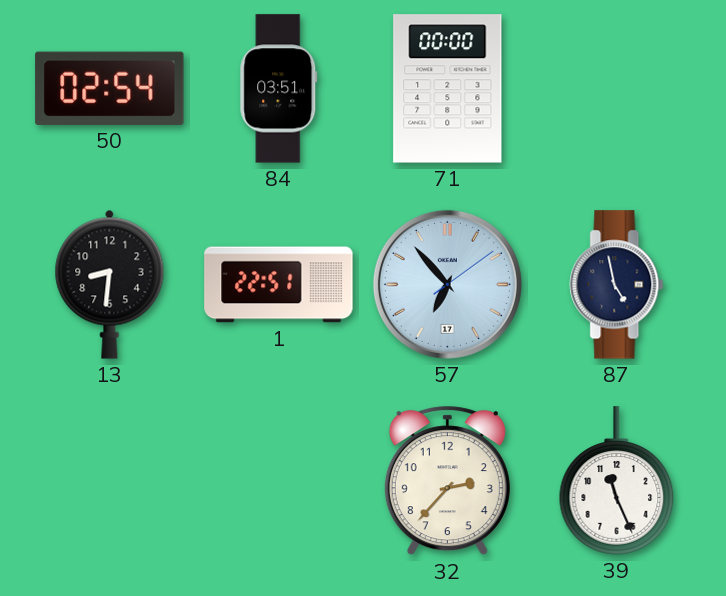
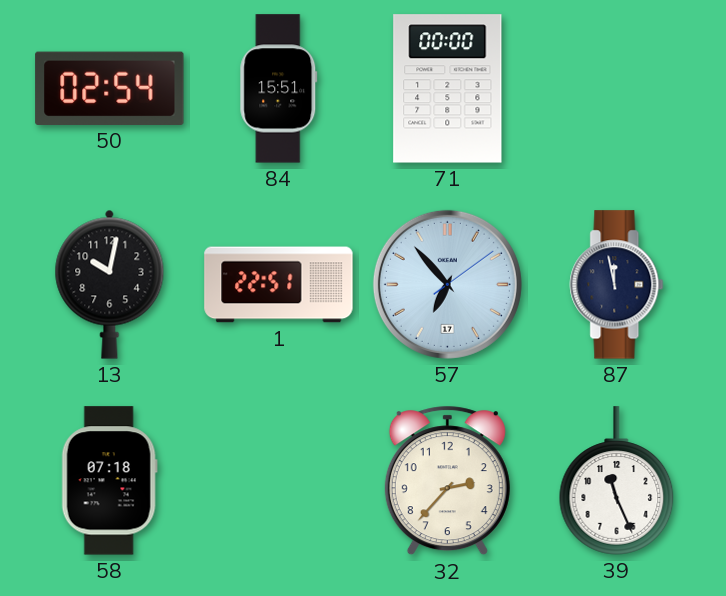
84: 03:51 -> 15:51
13: 8:31 -> 10:02
87: 4:58 -> 11:58
58: none -> 07:18
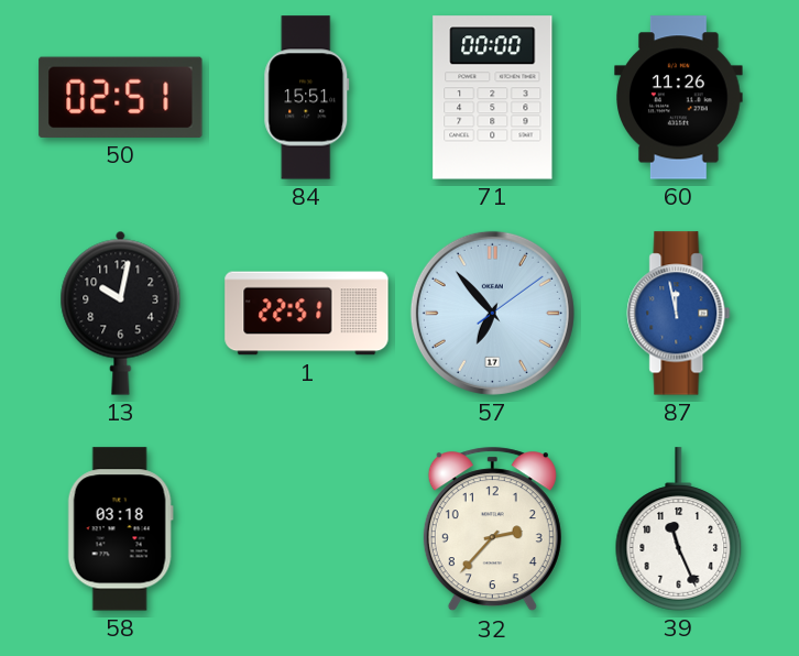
50: 02:54 -> 02:51
60: none -> 11:26
87 dial: navy -> blue
58: 07:18 -> 03:18
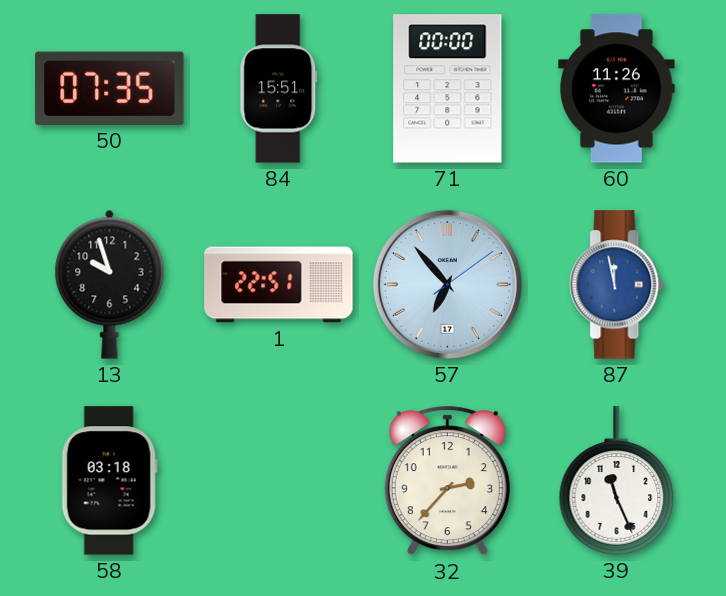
50: 02:51 -> 07:35
13: 10:02 -> 9:57
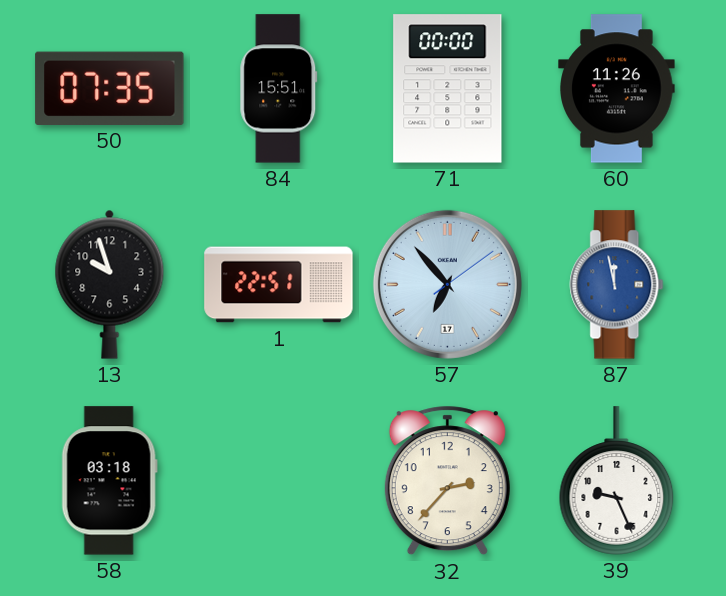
39: 11:26 -> 9:26
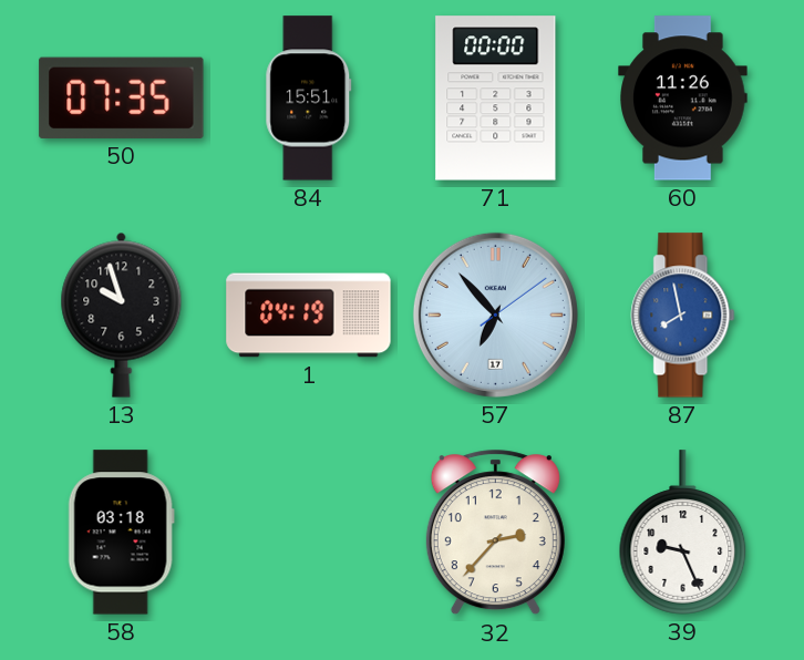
1: 22:51 -> 04:19
87: 11:58 -> 7:58
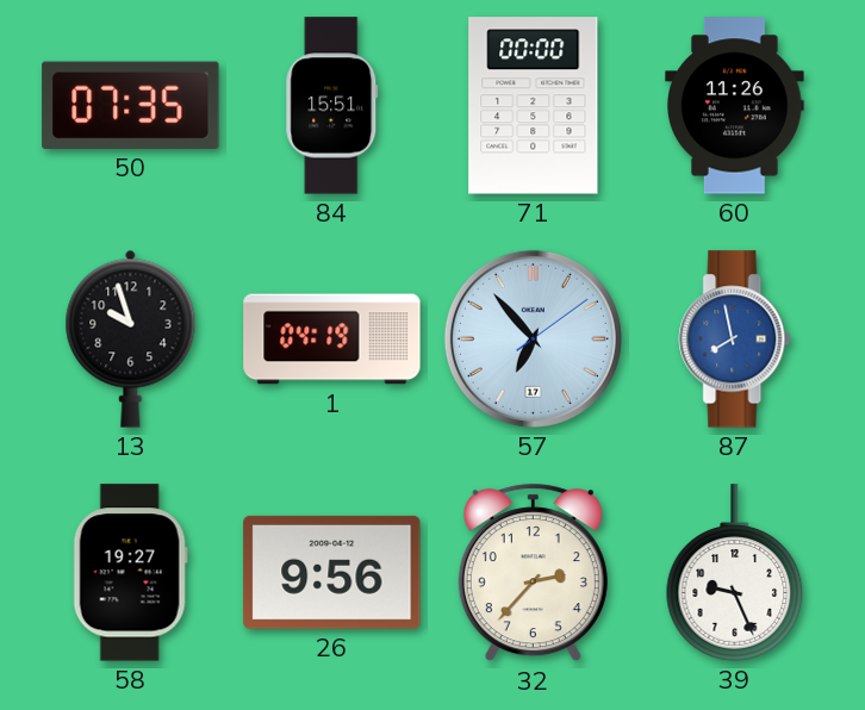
58: 03:18 -> 19:27
26: none -> 9:56
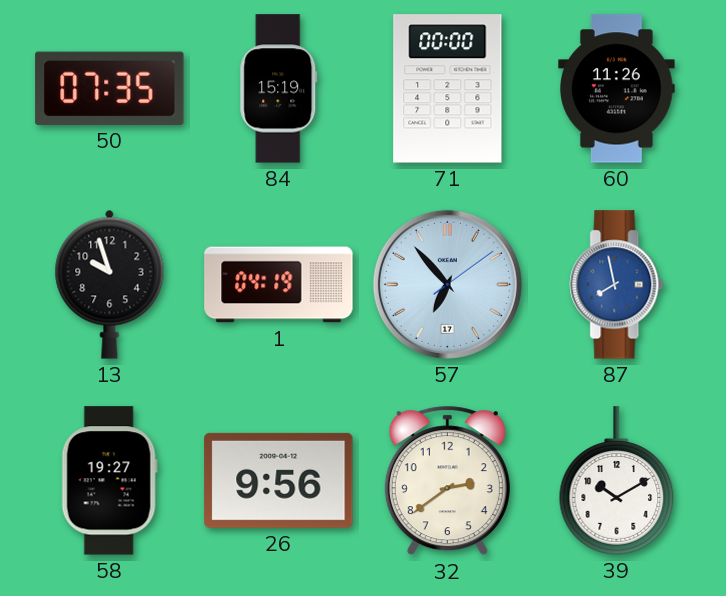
84: 15:51 -> 15:19
32: 2:37 -> 2:39
39: 9:26 -> 10:10
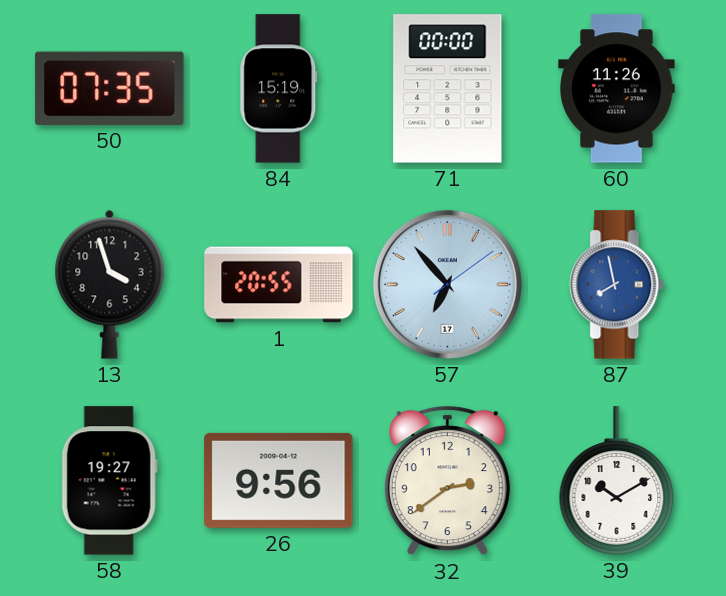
13: 9:57 -> 3:57
1: 04:19 -> 20:55
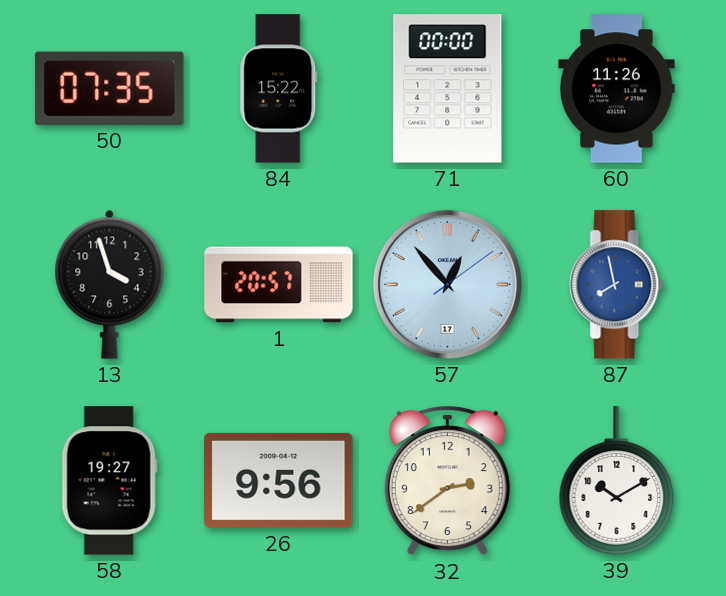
84: 15:19 -> 15:22
1: 20:55 -> 20:57
57: 6:53 -> 12:53
